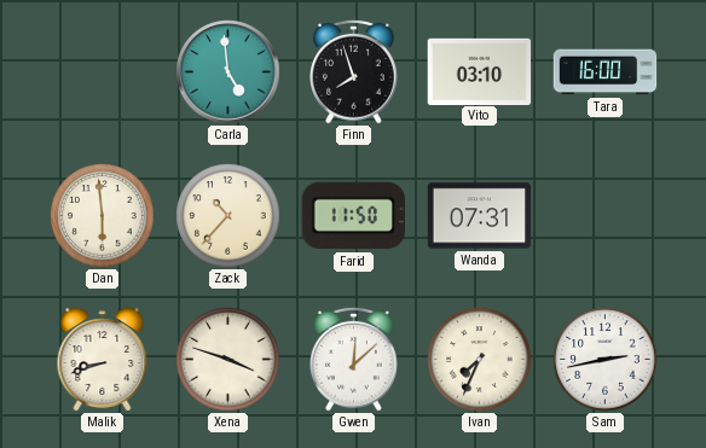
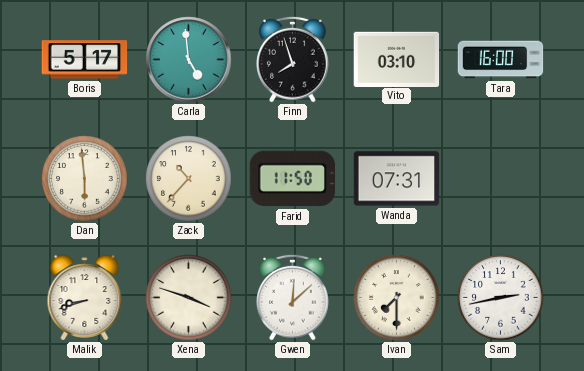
Boris: none -> 5:17
Ivan: 7:34 -> 7:30
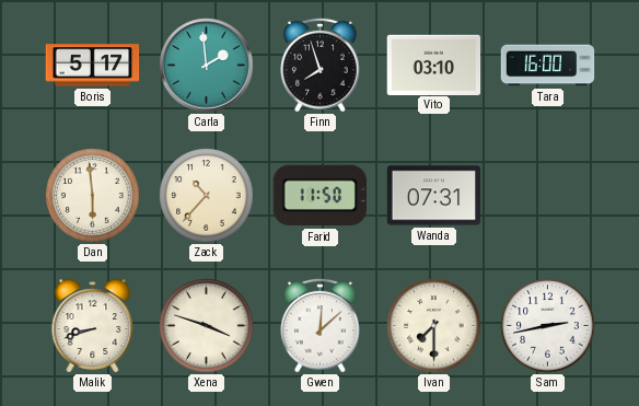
Carla: 4:59 -> 1:59
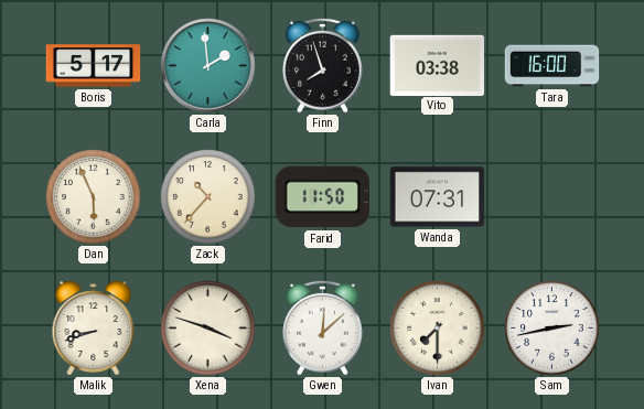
Vito: 03:10 -> 03:38
Dan: 5:59 -> 5:56
